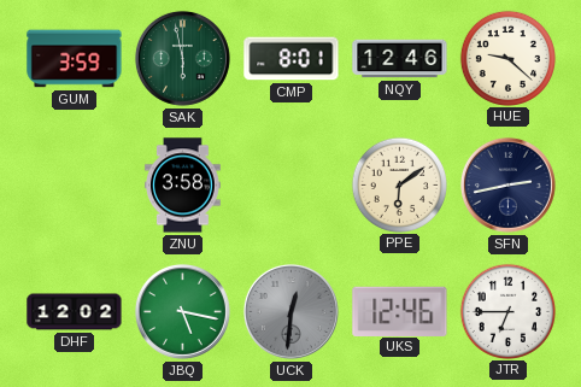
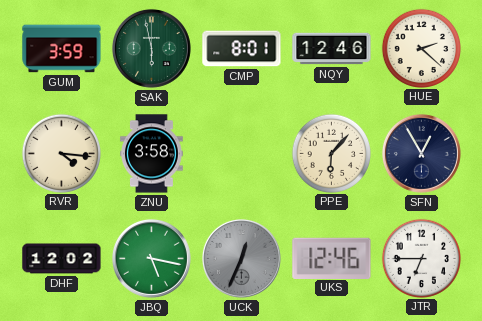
HUE: 9:22 -> 2:22
RVR: none -> 4:16
PPE: 6:09 -> 6:07
SFN: 2:43 -> 12:55
UCK: 12:31 -> 12:34
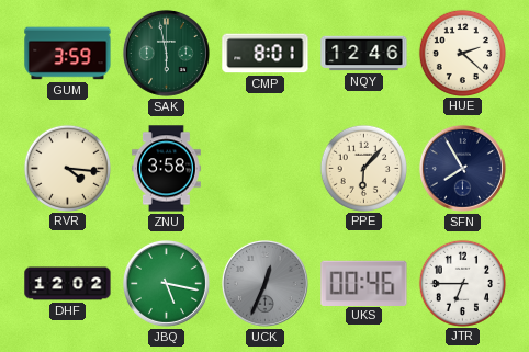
SFN: 12:55 -> 7:55
UKS: 12:46 -> 00:46
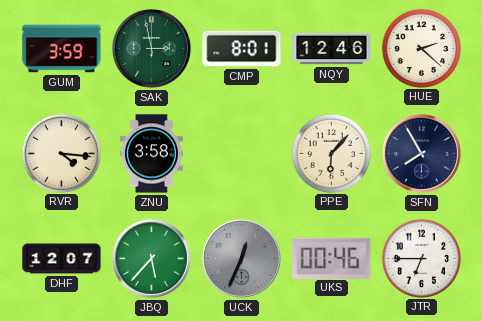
SAK: 5:58 -> 2:58
DHF: 12:02 -> 12:07
JBQ: 5:17 -> 5:37
